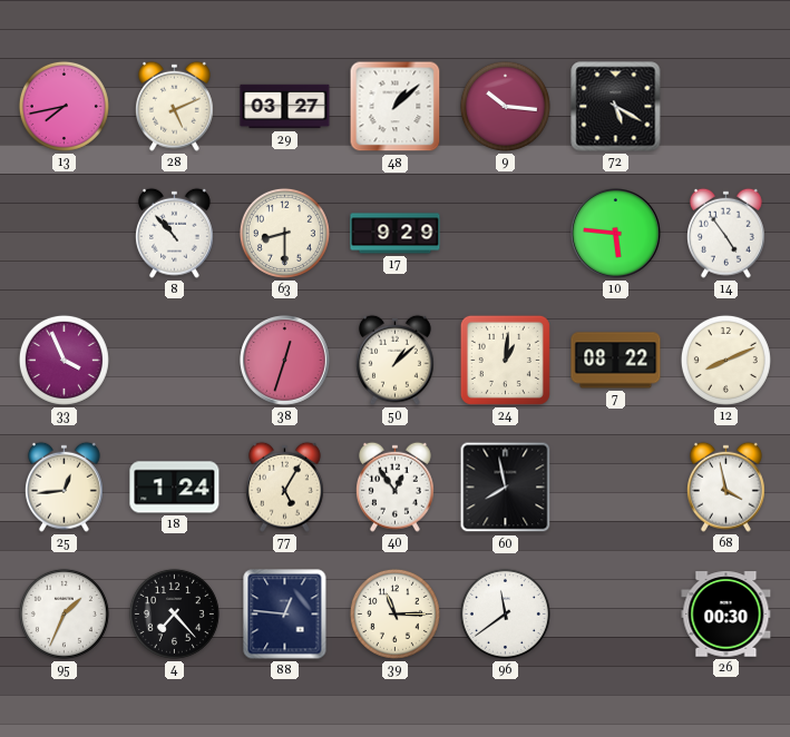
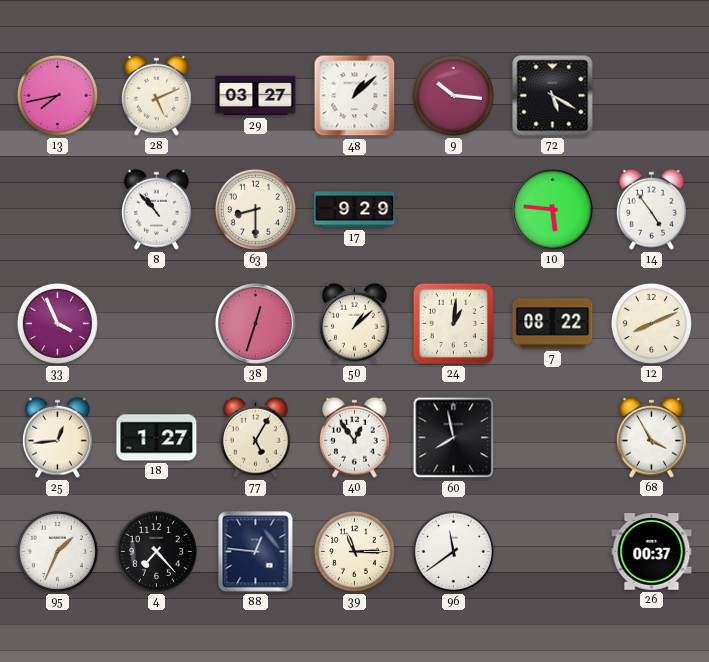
18: 1:24 -> 1:27
68: 3:58 -> 3:55
26: 00:30 -> 00:37
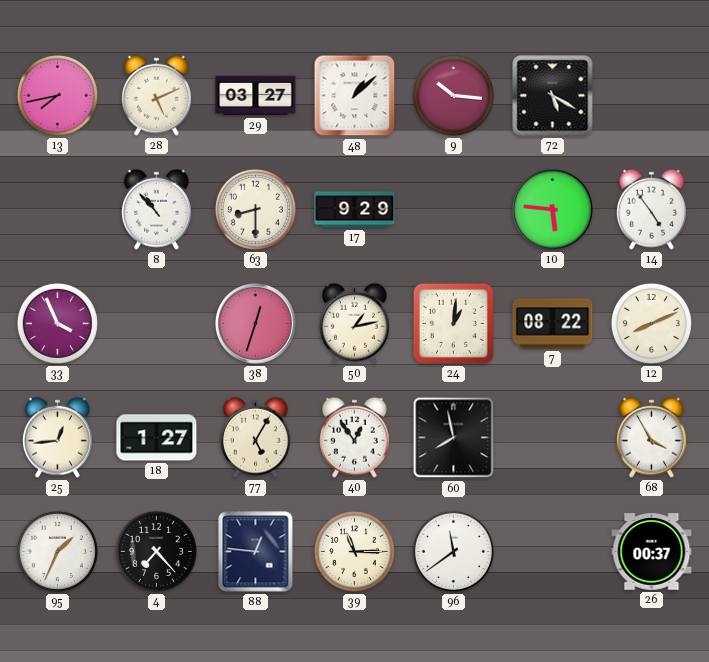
50: 1:08 -> 1:13
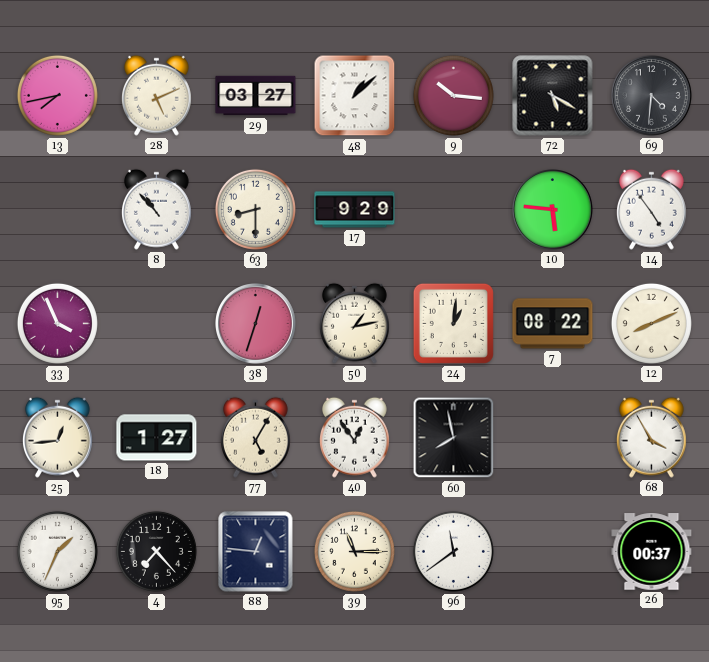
69: none -> 4:31
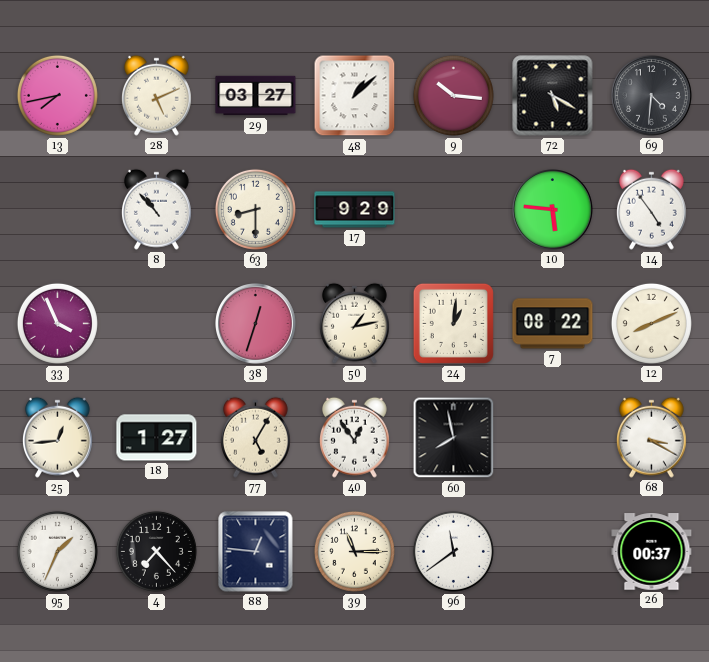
68: 3:55 -> 3:20
